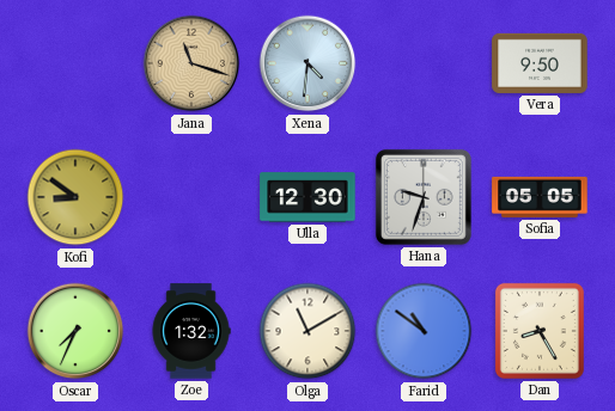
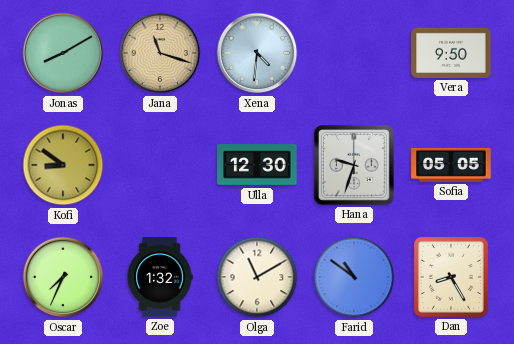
Jonas: none -> 8:10
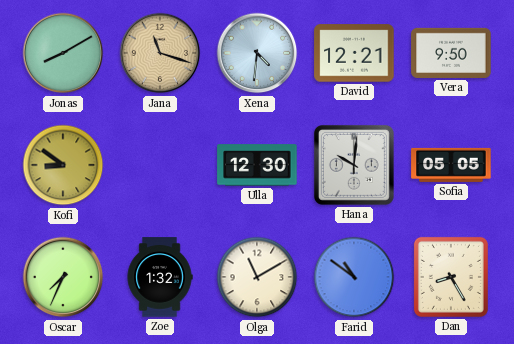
David: none -> 12:21
Hana: 9:33 -> 10:01
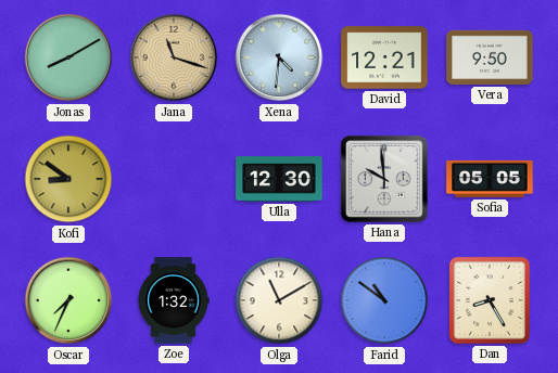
Hana: 10:01 -> 9:59
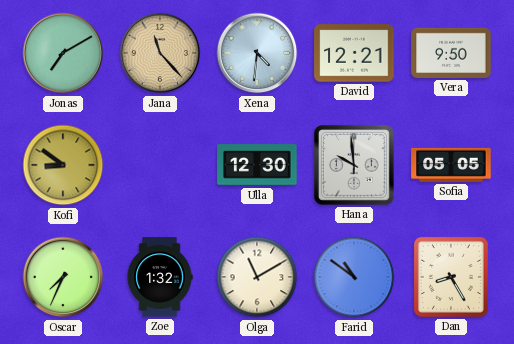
Jonas: 8:10 -> 7:10
Jana: 11:18 -> 11:23
